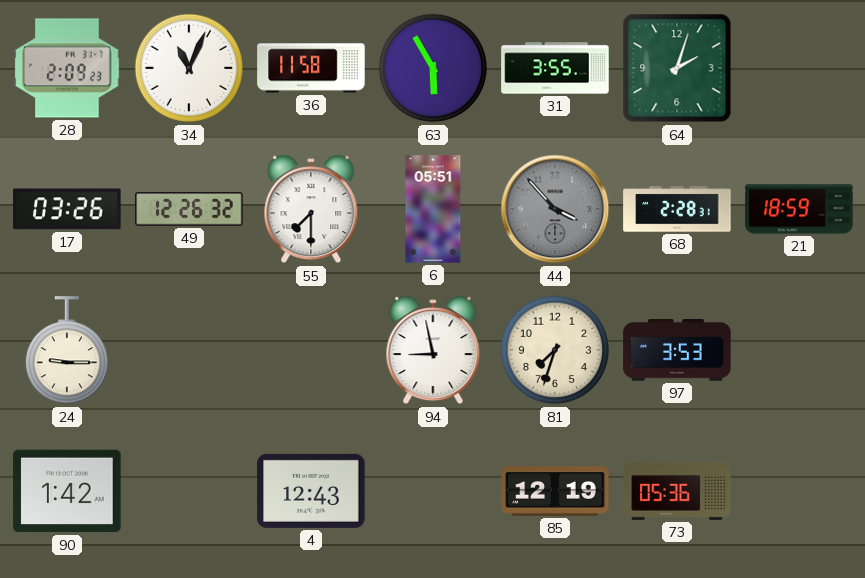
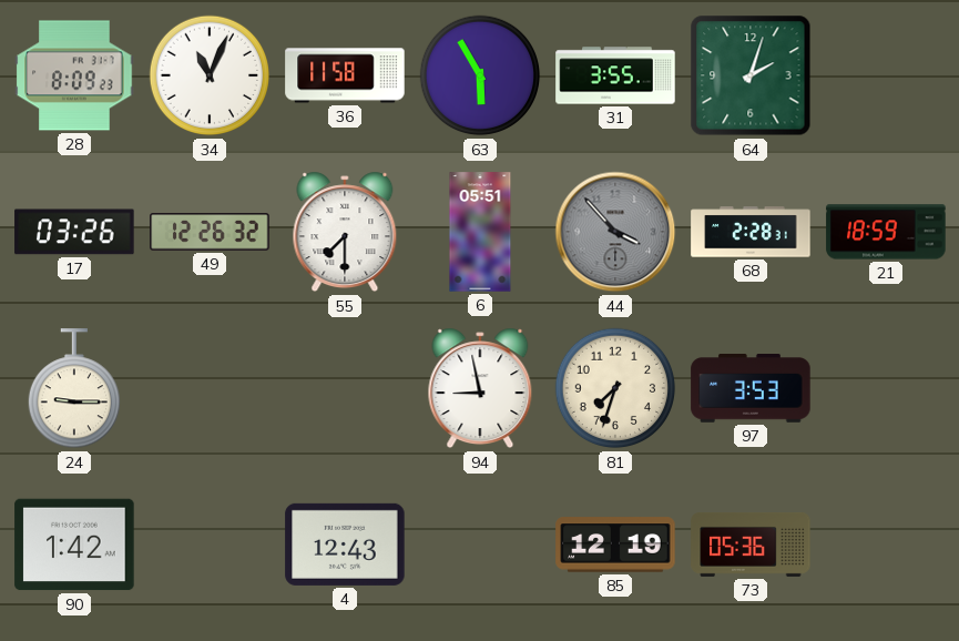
28: 2:09 -> 8:09
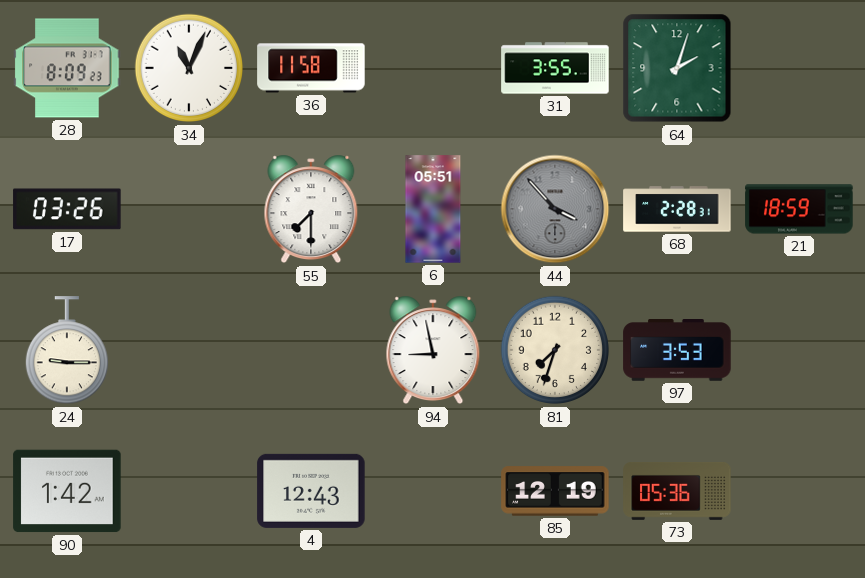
63: 5:55 -> none
49: 12:26 -> none
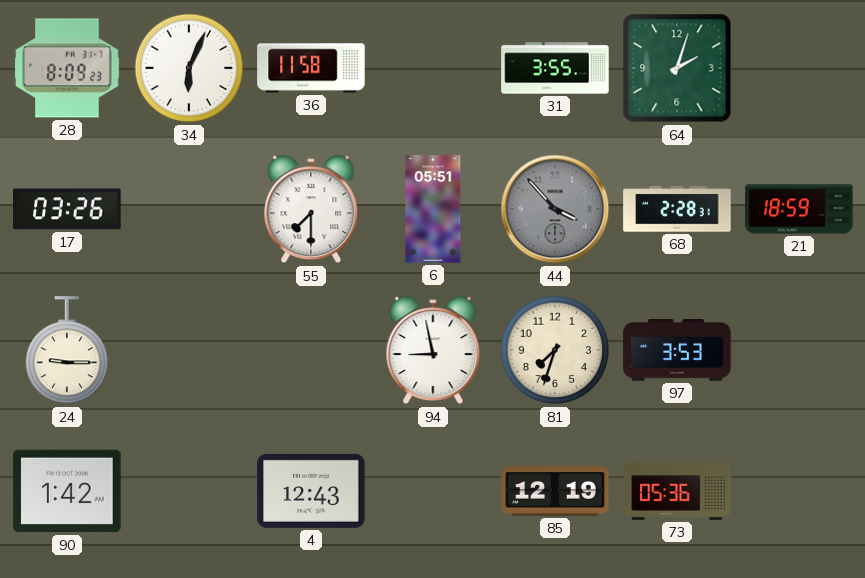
34: 11:04 -> 6:04
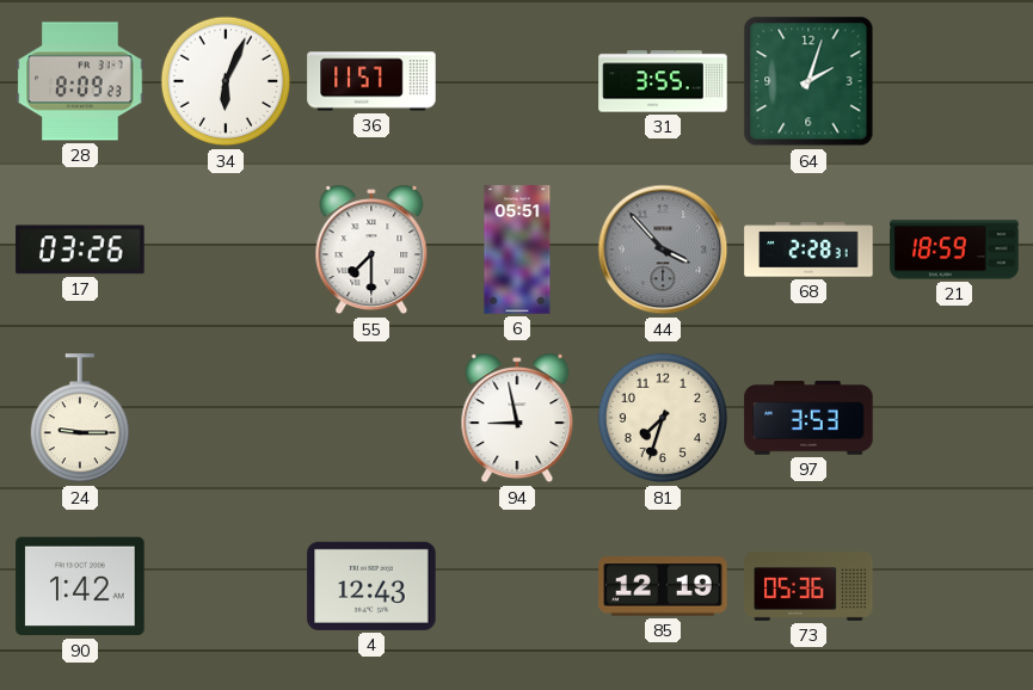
36: 11:58 -> 11:57
